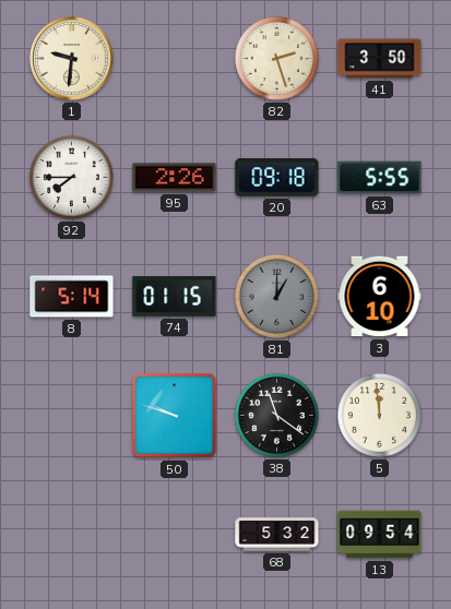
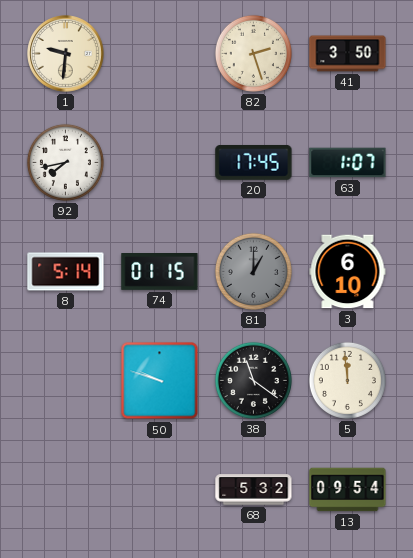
92: 7:45 -> 7:43
95: 2:26 -> none
20: 09:18 -> 17:45
63: 5:55 -> 1:07
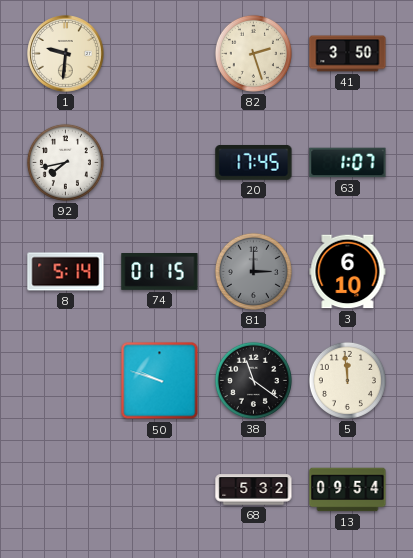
81: 1:00 -> 3:00
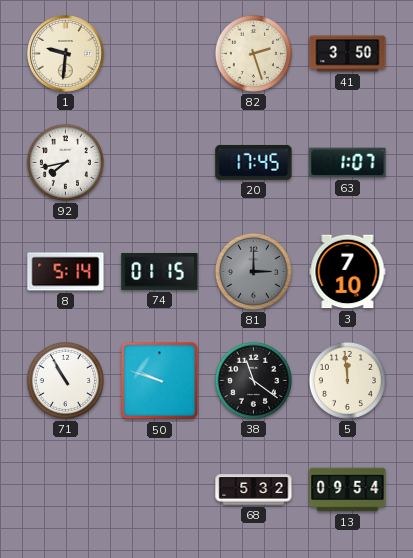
3: 6:10 -> 7:10
71: none -> 10:55
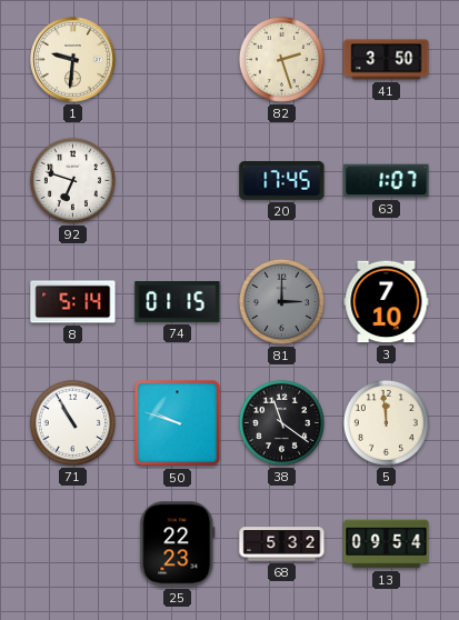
92: 7:43 -> 6:48
25: none -> 22:23
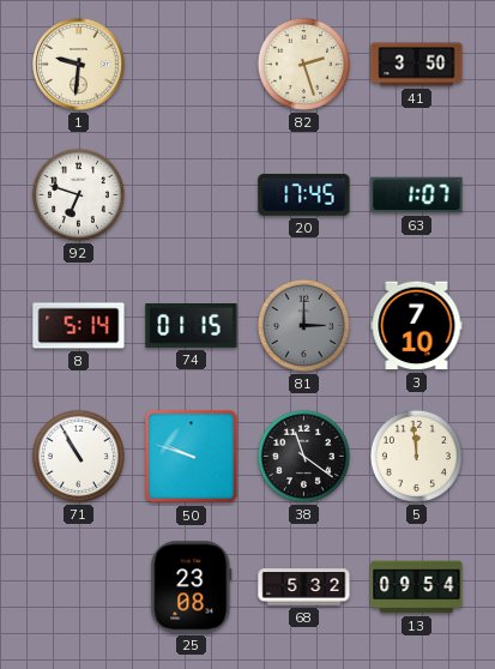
25: 22:23 -> 23:08
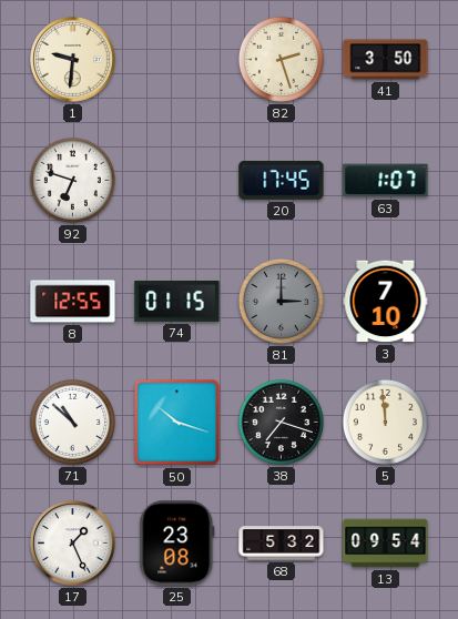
8: 5:14 -> 12:55
71: 10:55 -> 10:52
50: 9:48 -> 10:18
38: 11:21 -> 7:18
17: none -> 1:26
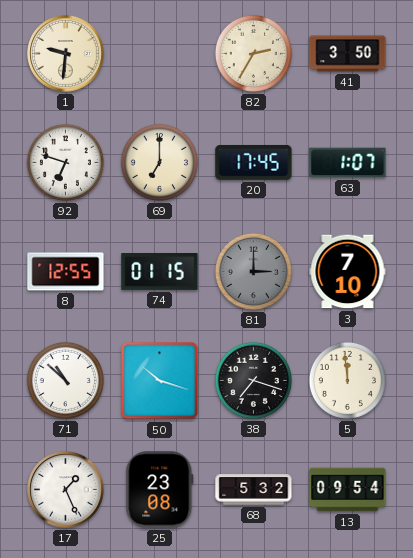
82: 2:27 -> 2:35
69: none -> 7:00
